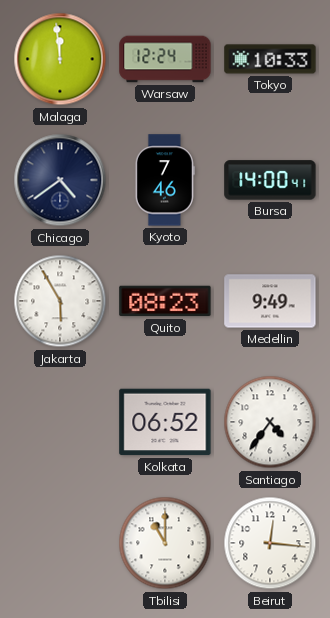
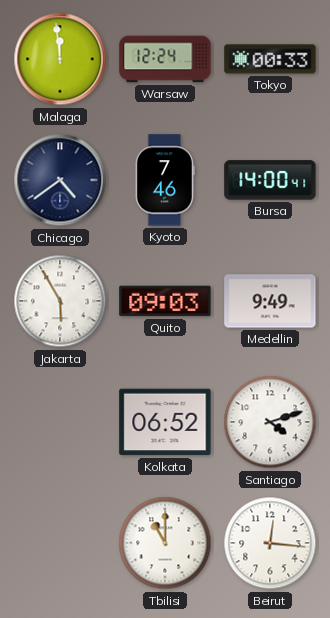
Tokyo: 10:33 -> 00:33
Quito: 08:23 -> 09:03
Santiago: 4:36 -> 4:12
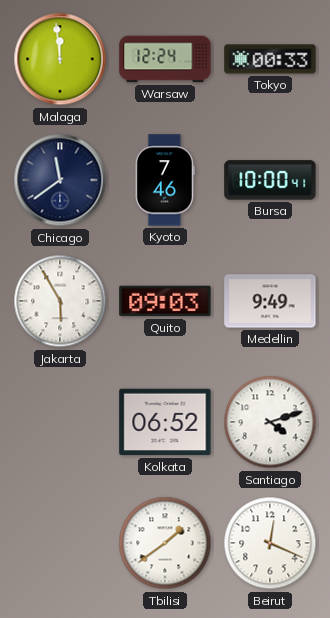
Chicago: 4:39 -> 11:39
Bursa: 14:00 -> 10:00
Tbilisi: 11:00 -> 1:39
Beirut: 12:16 -> 12:19
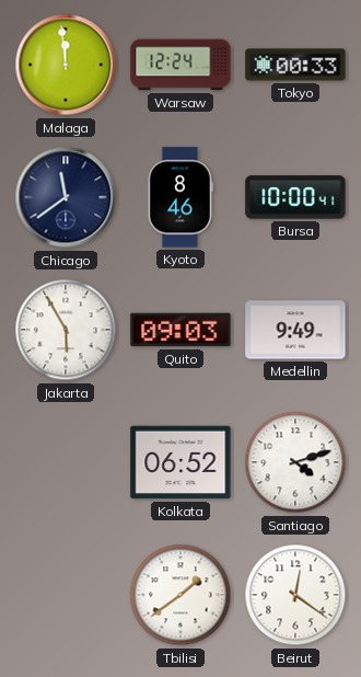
Kyoto: 7:46 -> 8:46
Beirut: 12:19 -> 12:21
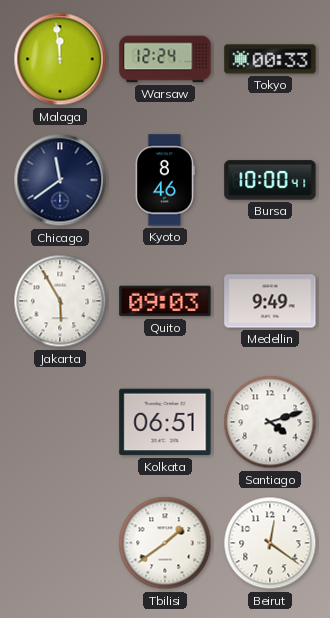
Kolkata: 06:52 -> 06:51
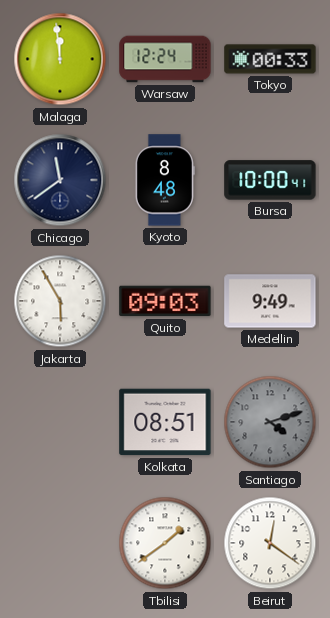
Kyoto: 8:46 -> 8:48
Kolkata: 06:51 -> 08:51
Santiago dial: white -> grey
